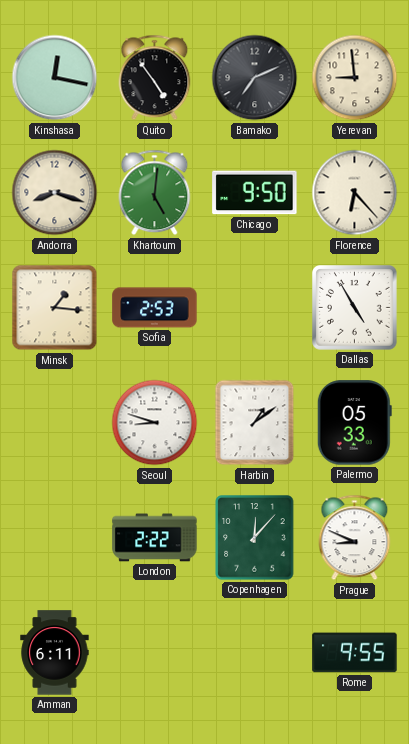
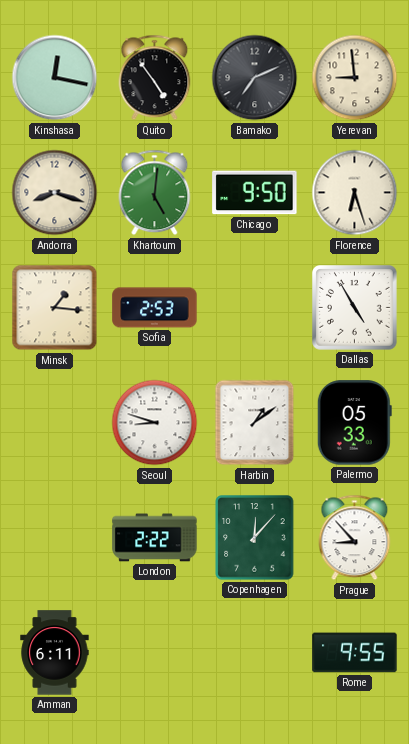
Florence: 6:23 -> 6:27
Prague: 8:49 -> 8:53
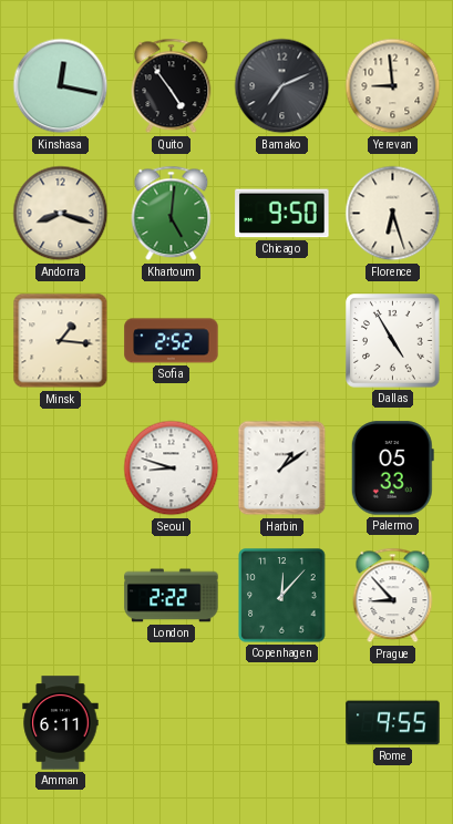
Sofia: 2:53 -> 2:52
